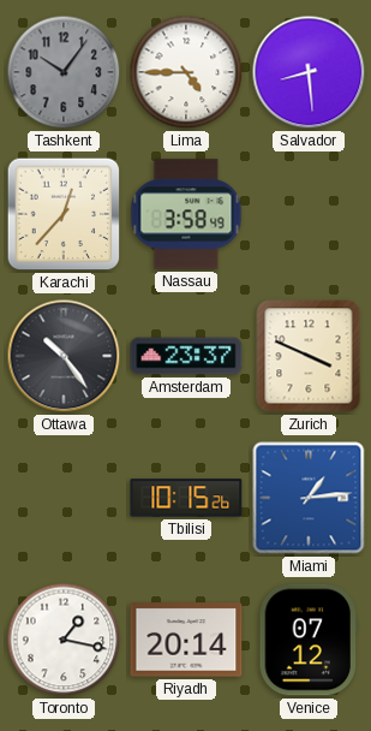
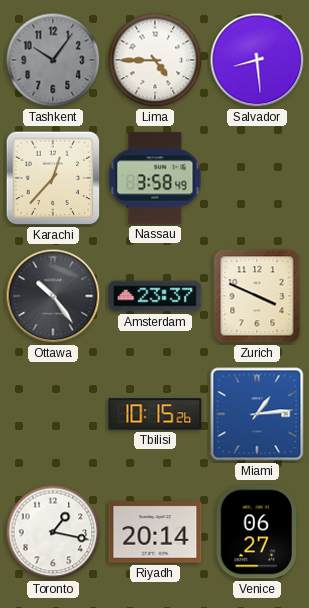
Venice: 07:12 -> 06:27
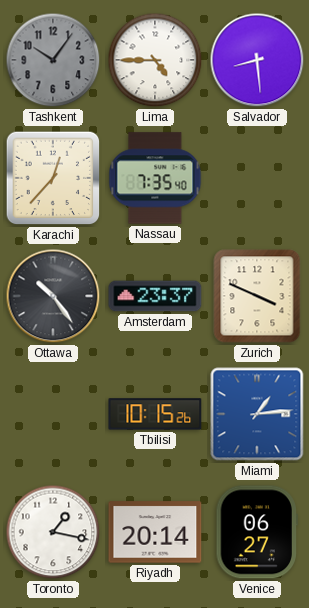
Nassau: 3:58 -> 7:35
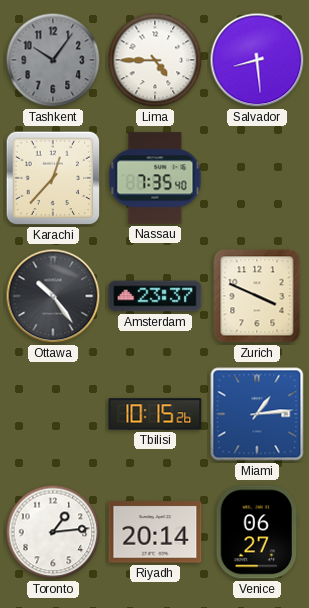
Toronto: 1:17 -> 1:14
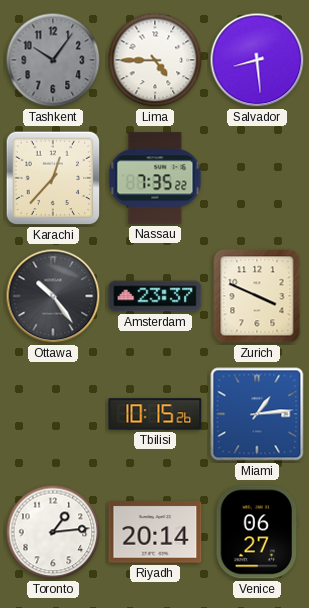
Nassau: 7:35:40 -> 7:35:22
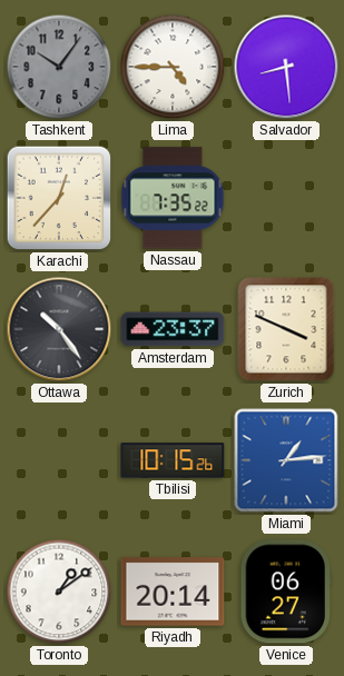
Toronto: 1:14 -> 1:09
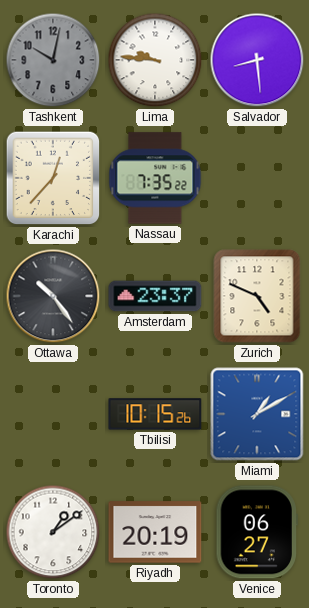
Tashkent: 10:06 -> 10:02
Lima: 4:45 -> 9:46
Zurich: 3:49 -> 4:49
Miami: 1:14 -> 1:10
Riyadh: 20:14 -> 20:19
